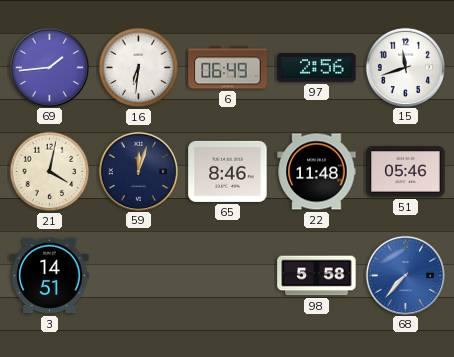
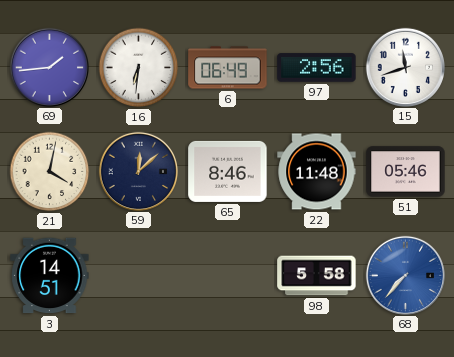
59: 12:03 -> 12:08
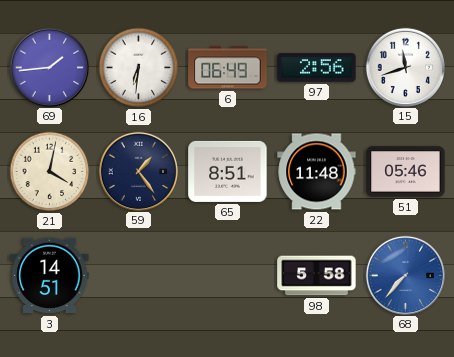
59: 12:08 -> 1:24
65: 8:46 -> 8:51
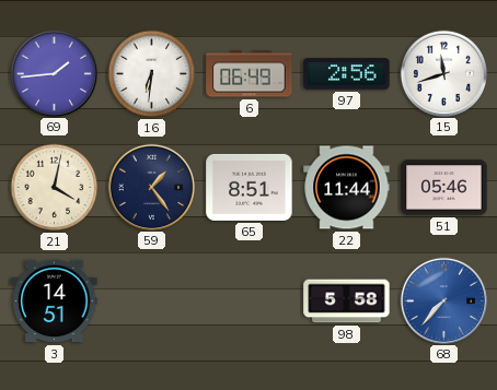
22: 11:48 -> 11:44
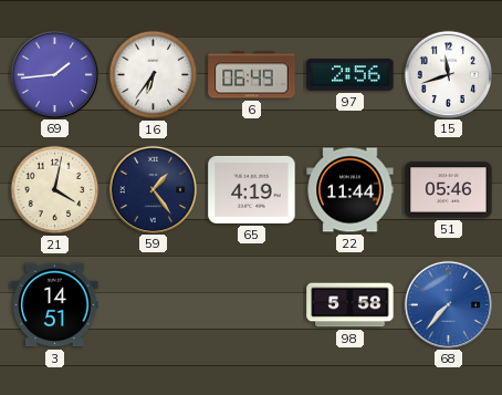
16: 6:31 -> 6:36
65: 8:51 -> 4:19
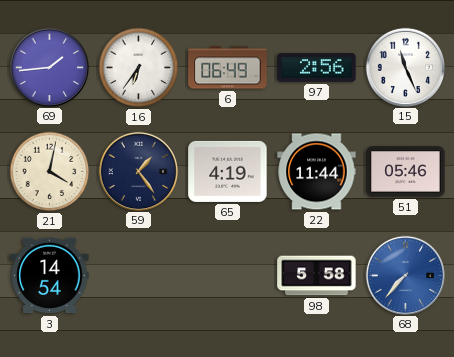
15: 11:42 -> 11:26
3: 14:51 -> 14:54
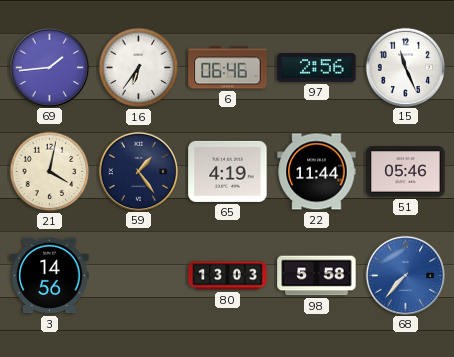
6: 06:49 -> 06:46
3: 14:54 -> 14:56
80: none -> 13:03
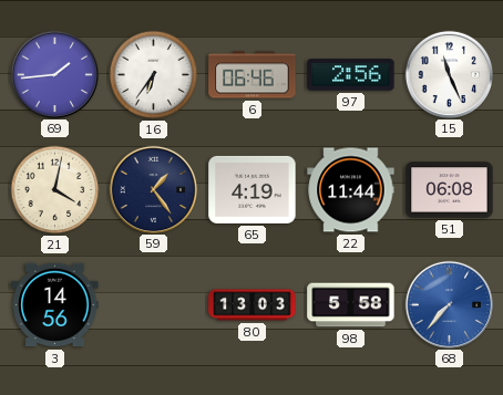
51: 05:46 -> 06:08
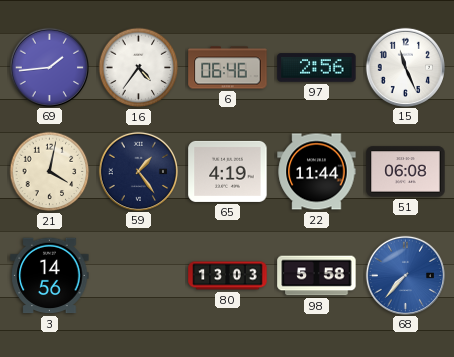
16: 6:36 -> 4:36
